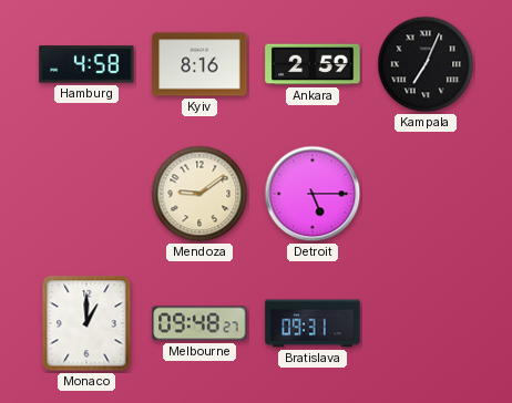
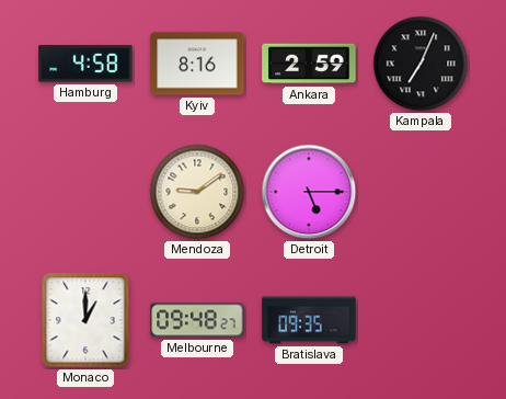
Bratislava: 09:31 -> 09:35
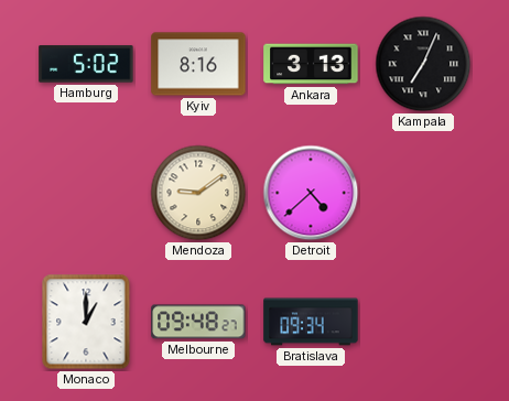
Hamburg: 4:58 -> 5:02
Ankara: 2:59 -> 3:13
Detroit: 5:15 -> 4:38
Bratislava: 09:35 -> 09:34
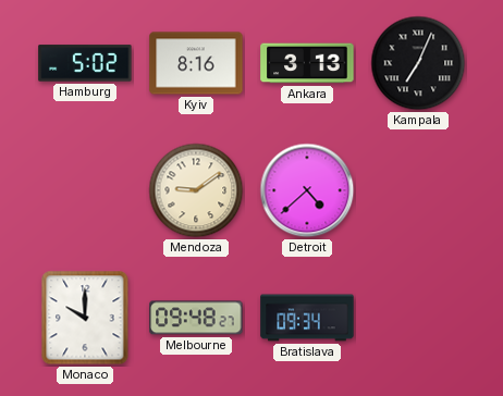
Monaco: 1:00 -> 10:00
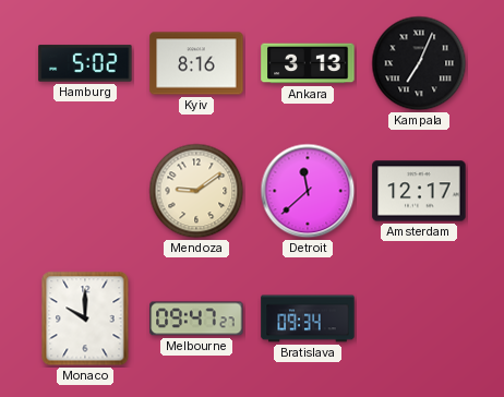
Detroit: 4:38 -> 11:38
Amsterdam: none -> 12:17
Melbourne: 09:48 -> 09:47
